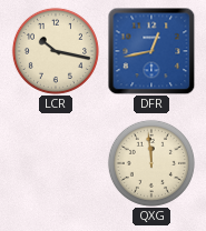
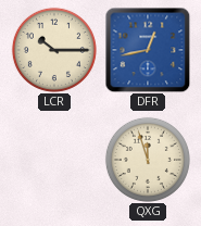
LCR: 10:17 -> 10:15
QXG: 11:59 -> 11:57
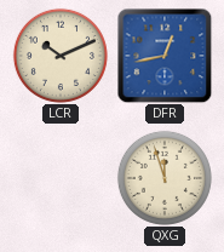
LCR: 10:15 -> 10:11
